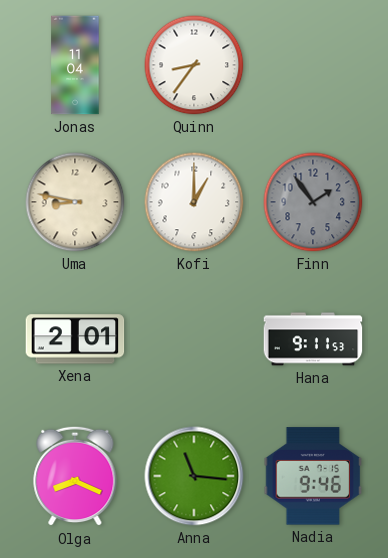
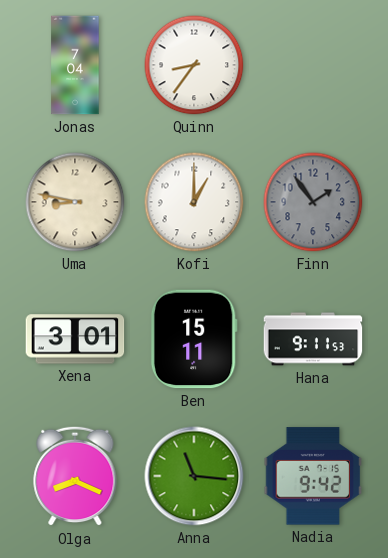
Jonas: 11:04 -> 7:04
Xena: 2:01 -> 3:01
Ben: none -> 15:11
Nadia: 9:46 -> 9:42
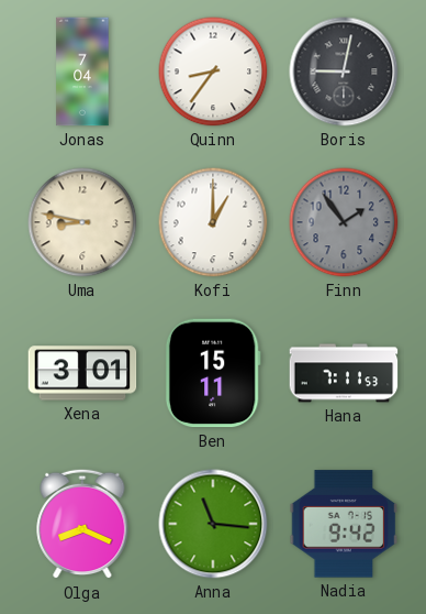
Boris: none -> 9:02
Hana: 9:11 -> 7:11
